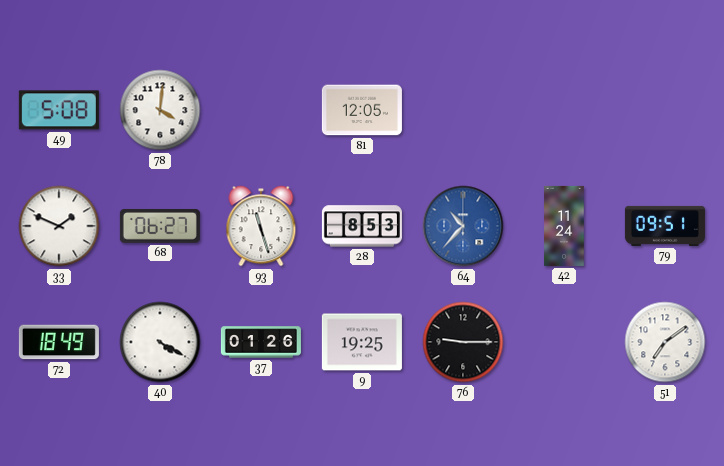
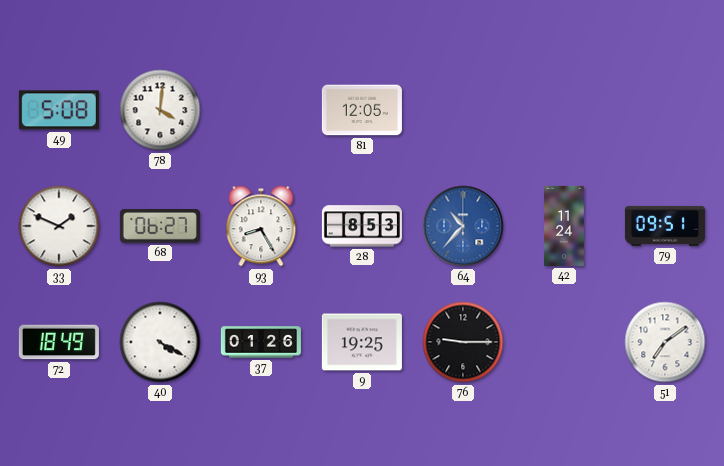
93: 11:27 -> 8:25
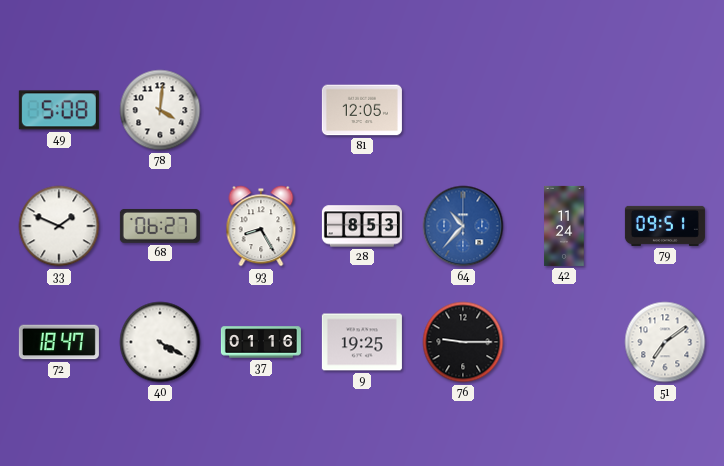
72: 18:49 -> 18:47
37: 01:26 -> 01:16
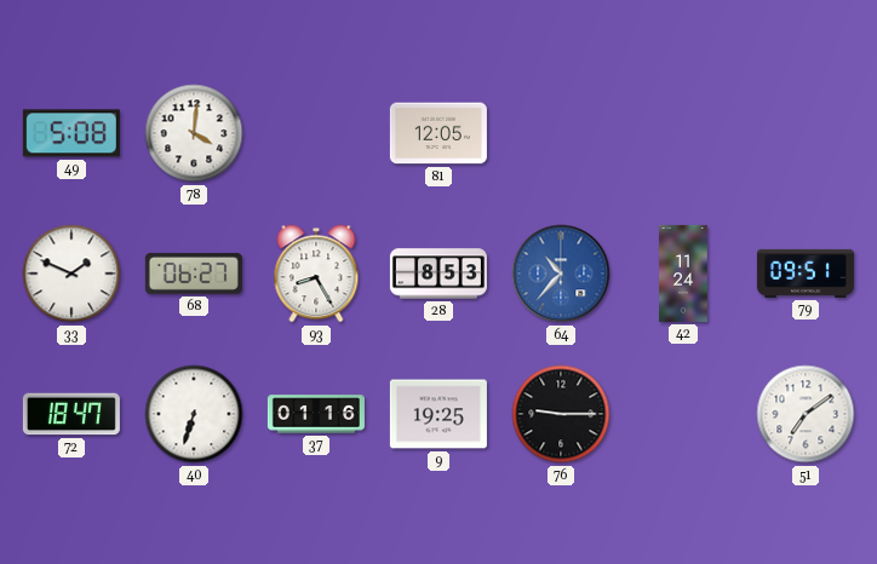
40: 4:20 -> 6:33
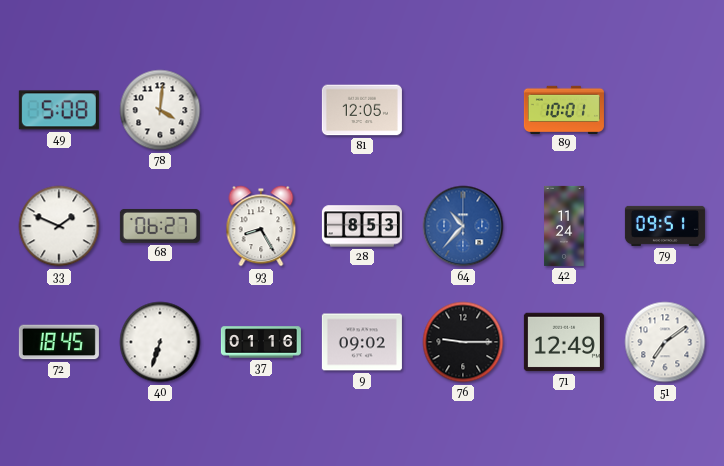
89: none -> 10:01
72: 18:47 -> 18:45
9: 19:25 -> 09:02
71: none -> 12:49
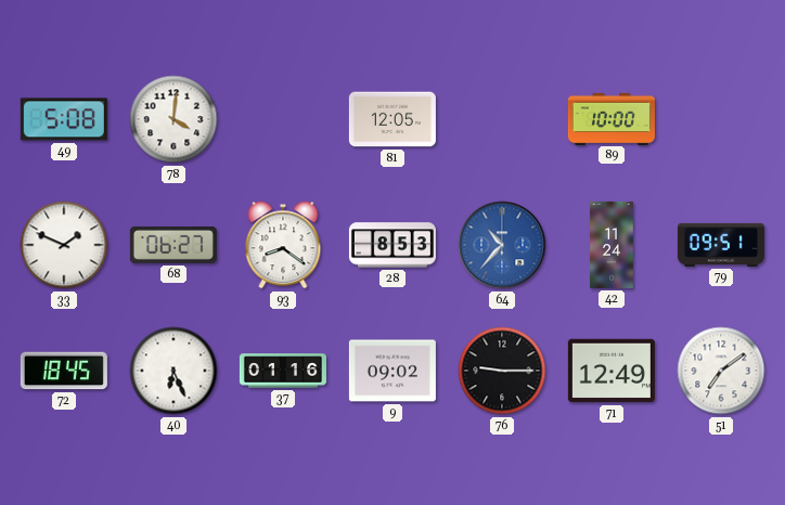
89: 10:01 -> 10:00
93: 8:25 -> 8:21
40: 6:33 -> 6:26
